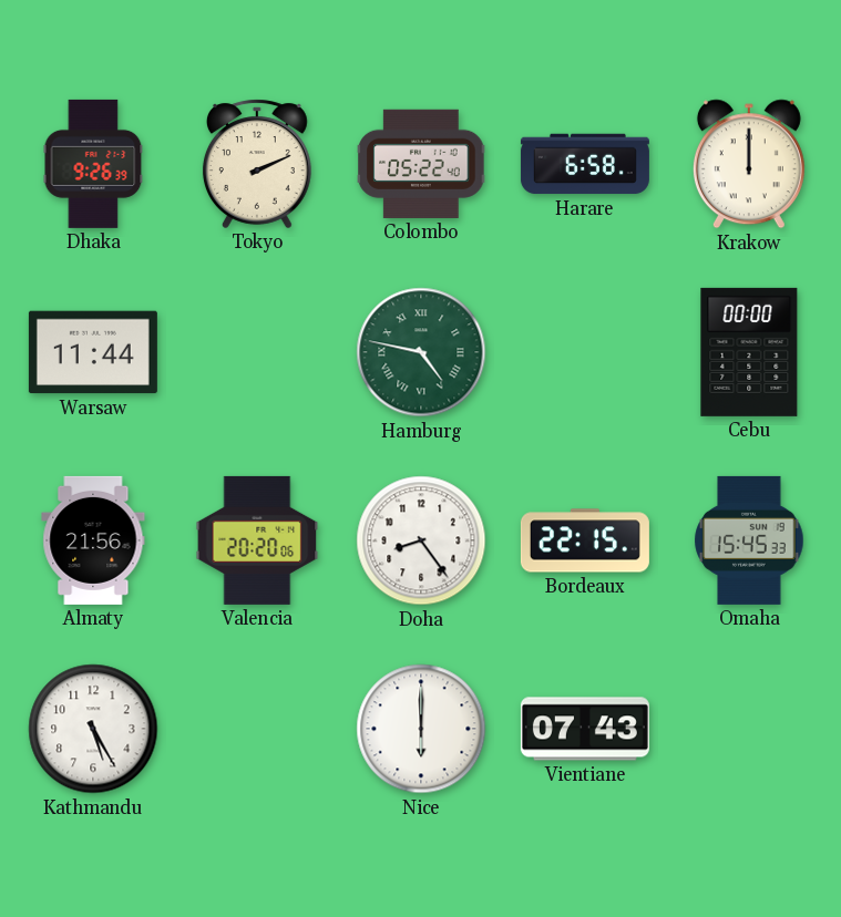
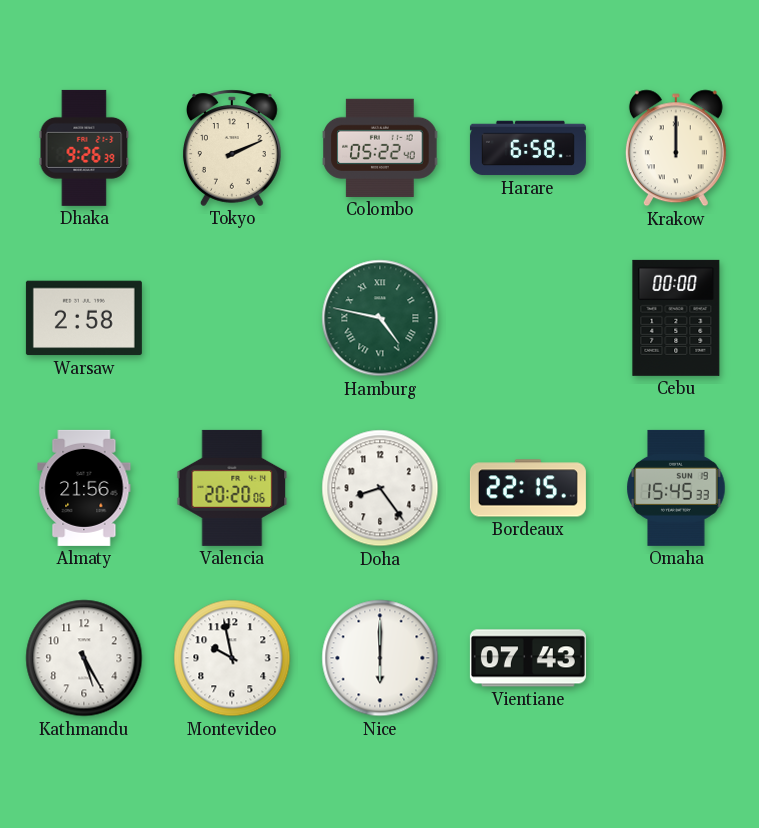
Warsaw: 11:44 -> 2:58
Montevideo: none -> 9:58
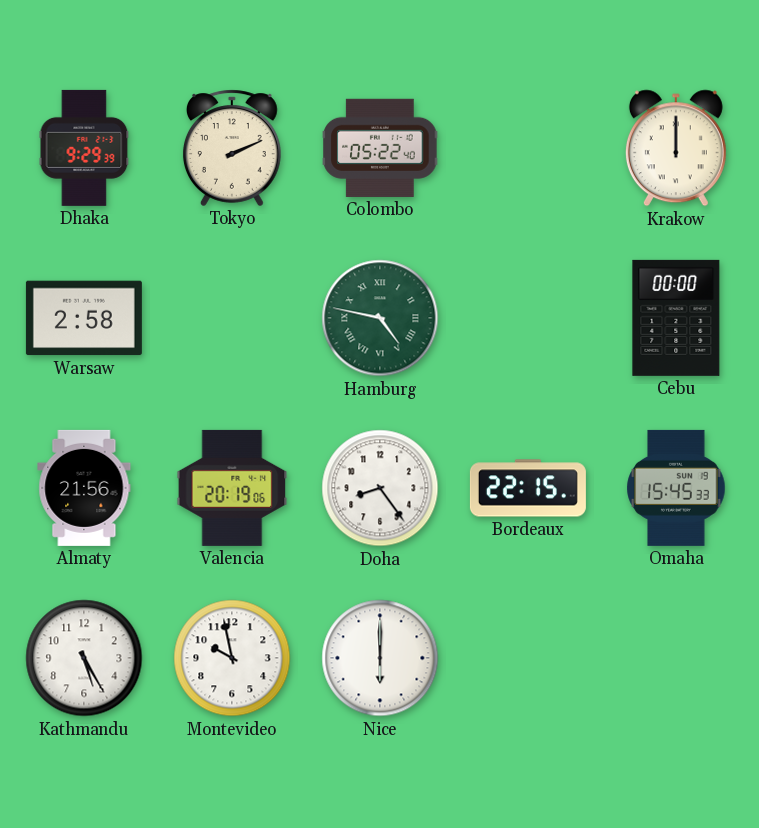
Dhaka: 9:26 -> 9:29
Harare: 6:58 -> none
Valencia: 20:20 -> 20:19
Vientiane: 07:43 -> none
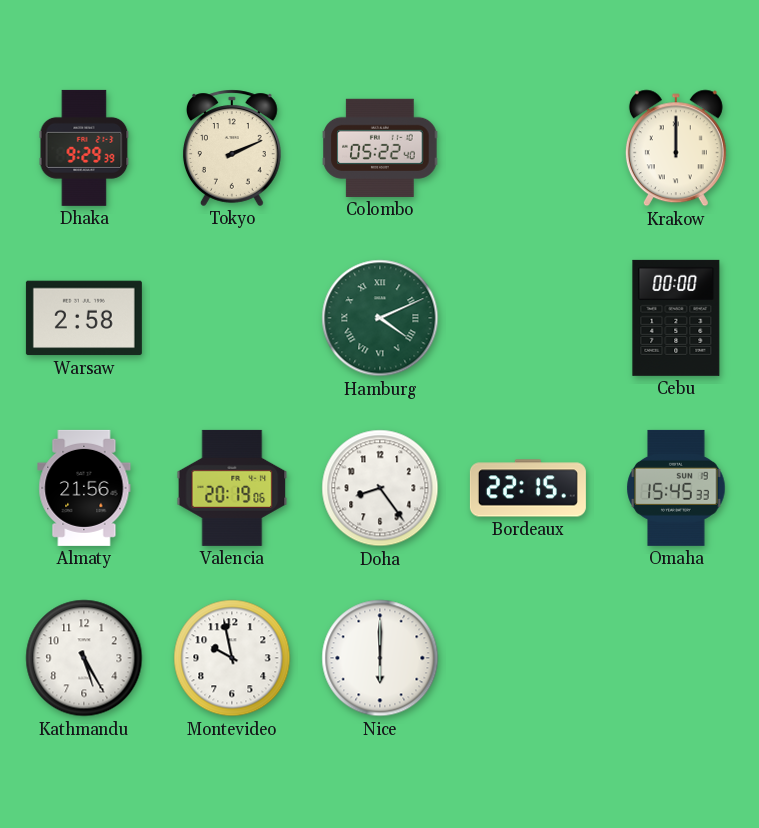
Hamburg: 4:47 -> 4:11
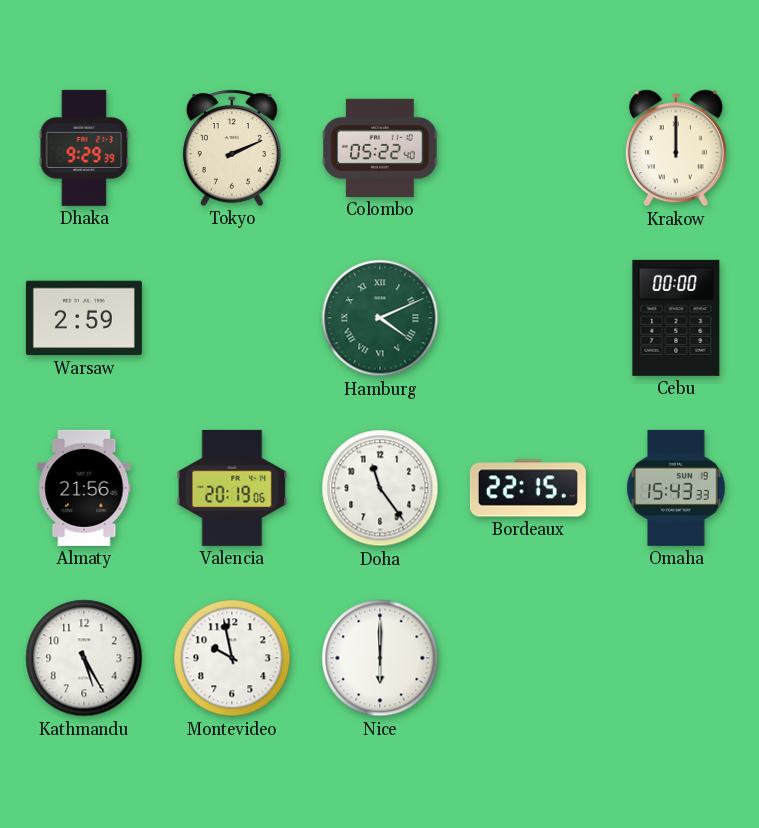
Warsaw: 2:58 -> 2:59
Doha: 8:24 -> 11:24
Omaha: 15:45 -> 15:43
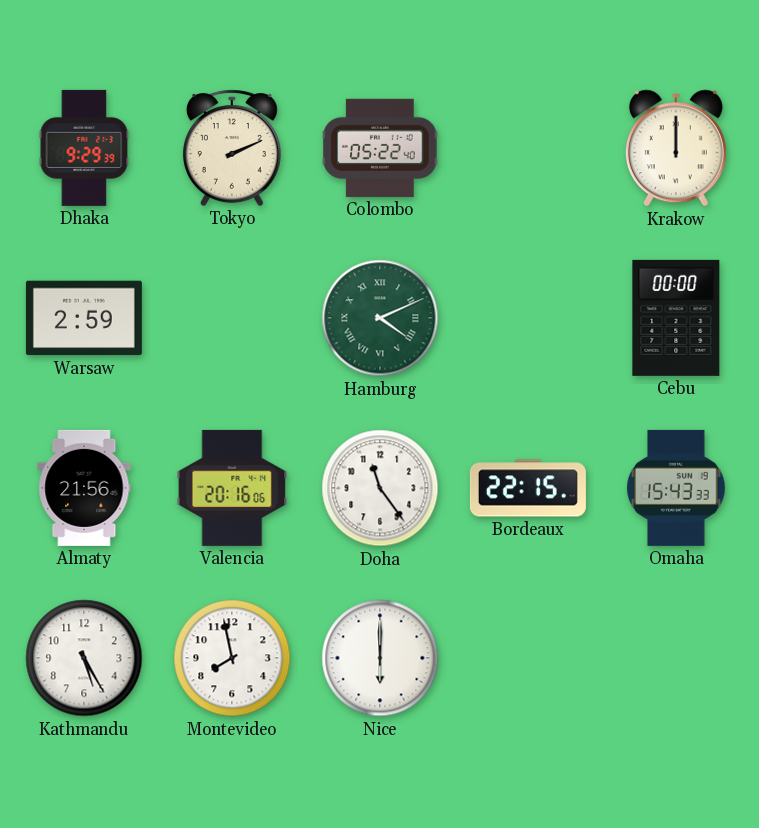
Valencia: 20:19 -> 20:16
Montevideo: 9:58 -> 7:58
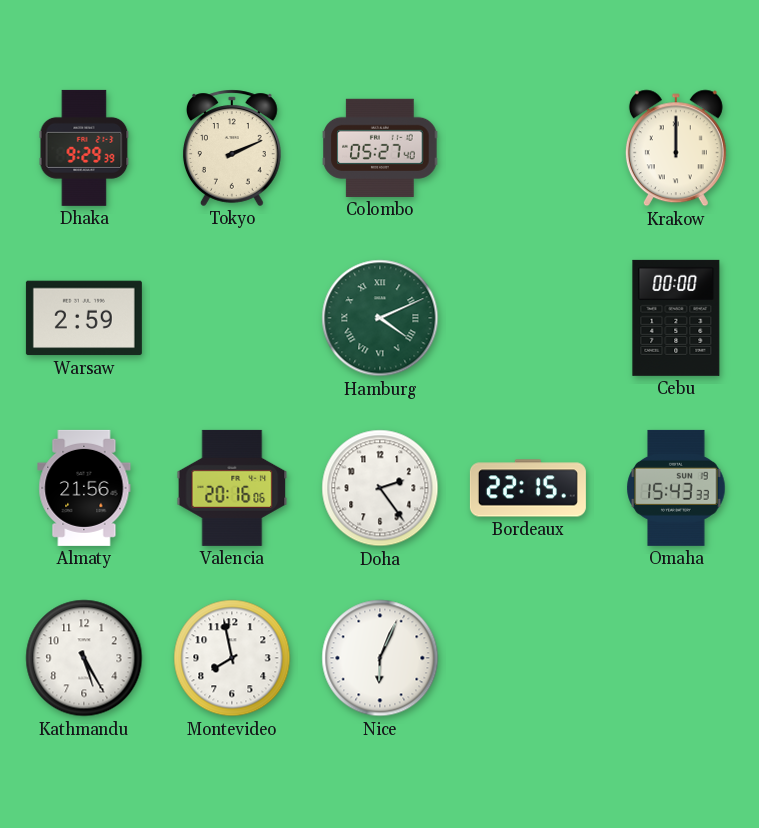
Colombo: 05:22 -> 05:27
Doha: 11:24 -> 2:24
Nice: 6:00 -> 6:04
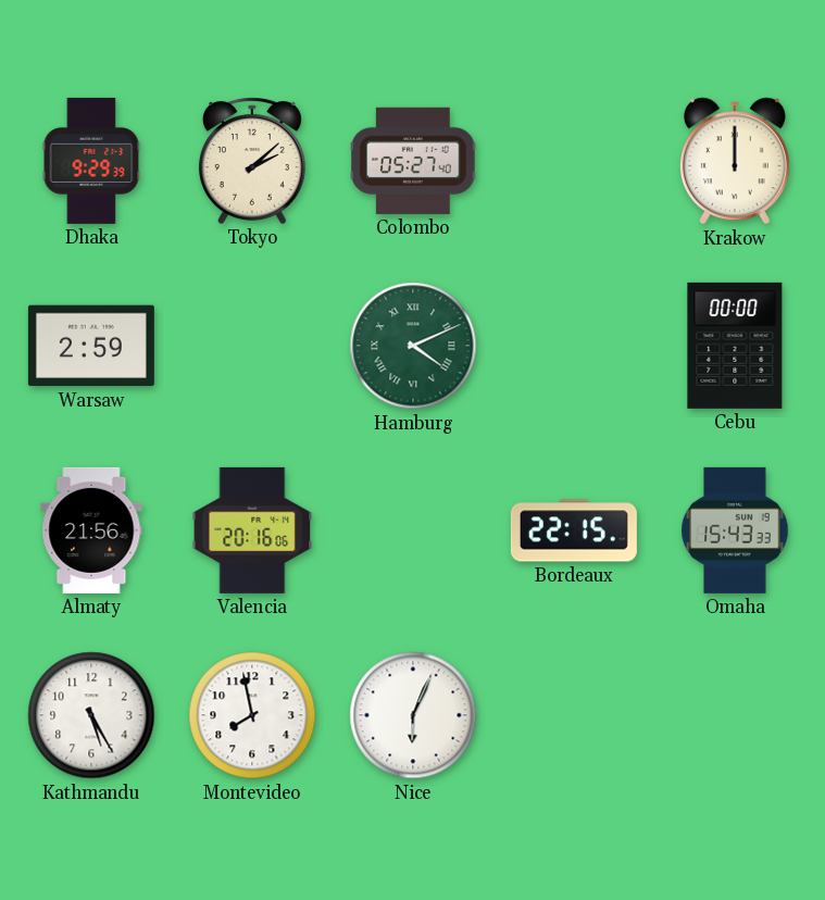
Tokyo: 2:11 -> 2:08
Doha: 2:24 -> none
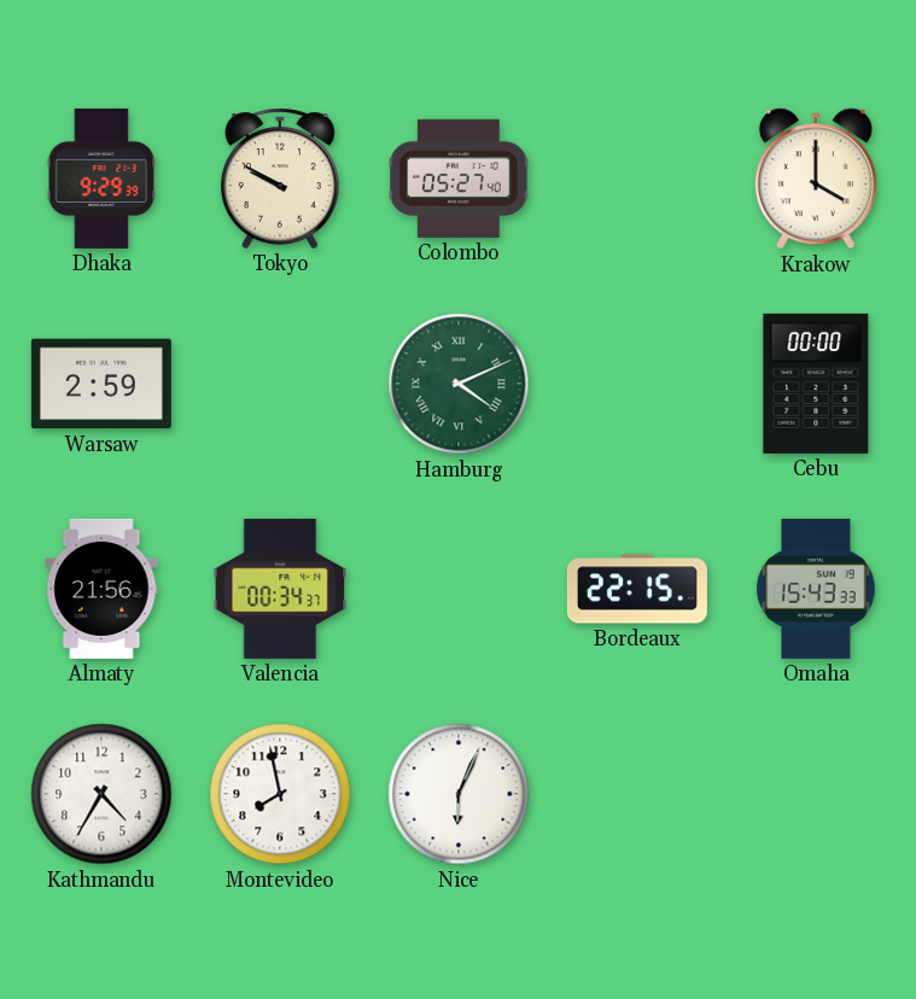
Tokyo: 2:08 -> 9:50
Krakow: 12:00 -> 4:00
Valencia: 20:16 -> 00:34
Kathmandu: 5:25 -> 4:35
